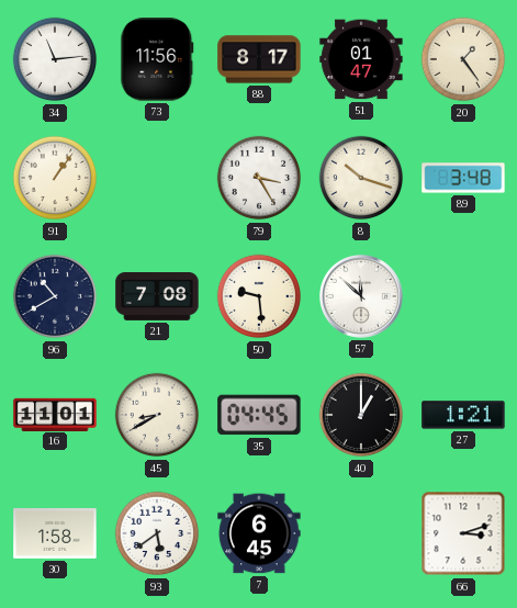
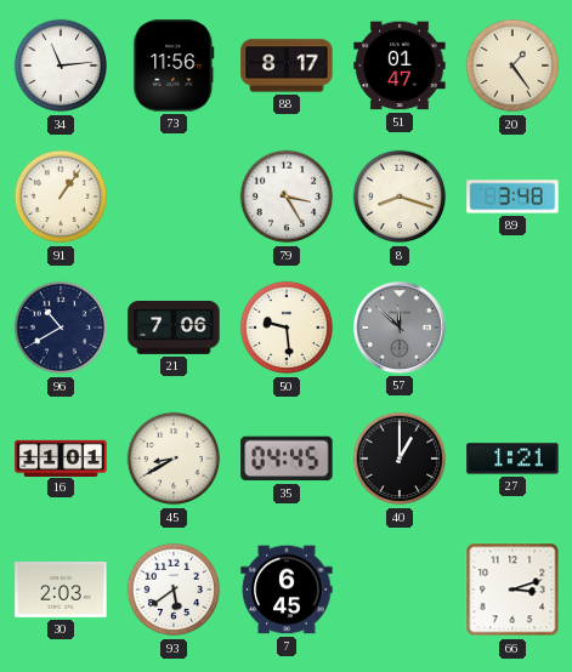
8: 10:18 -> 8:18
21: 7:08 -> 7:06
57 dial: white -> grey
30: 1:58 -> 2:03
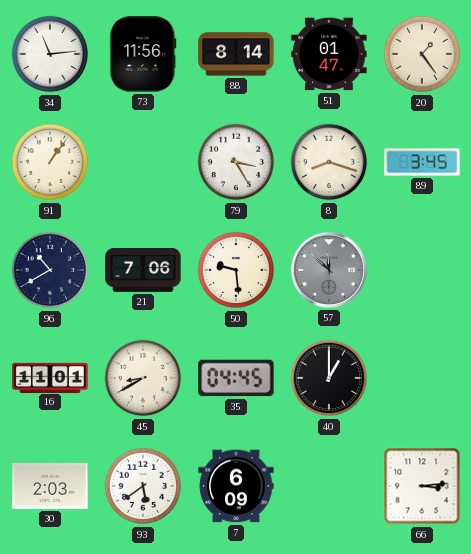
88: 8:17 -> 8:14
89: 3:48 -> 3:45
27: 1:21 -> none
7: 6:45 -> 6:09
66: 3:12 -> 3:14
